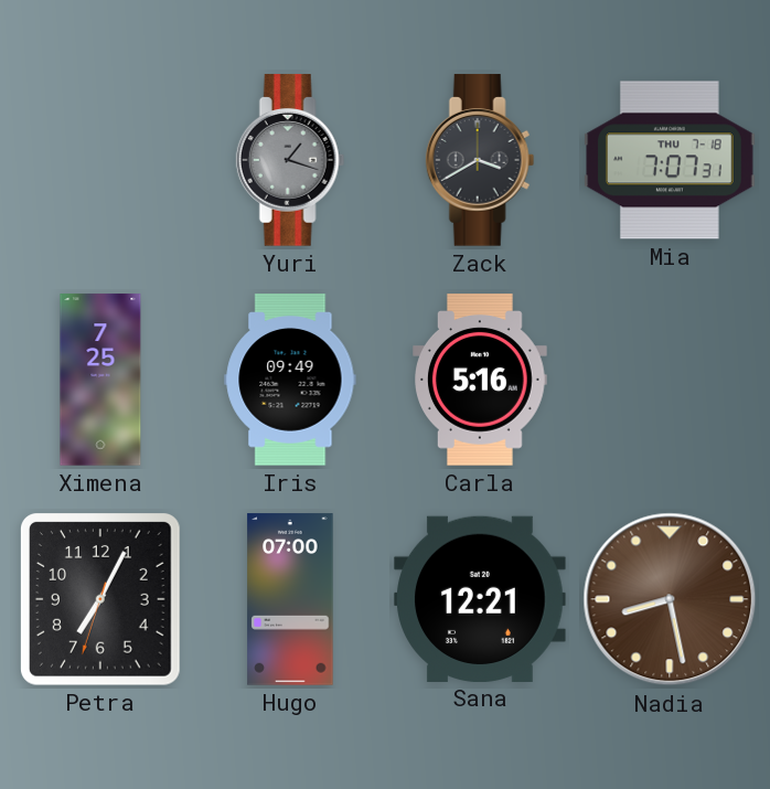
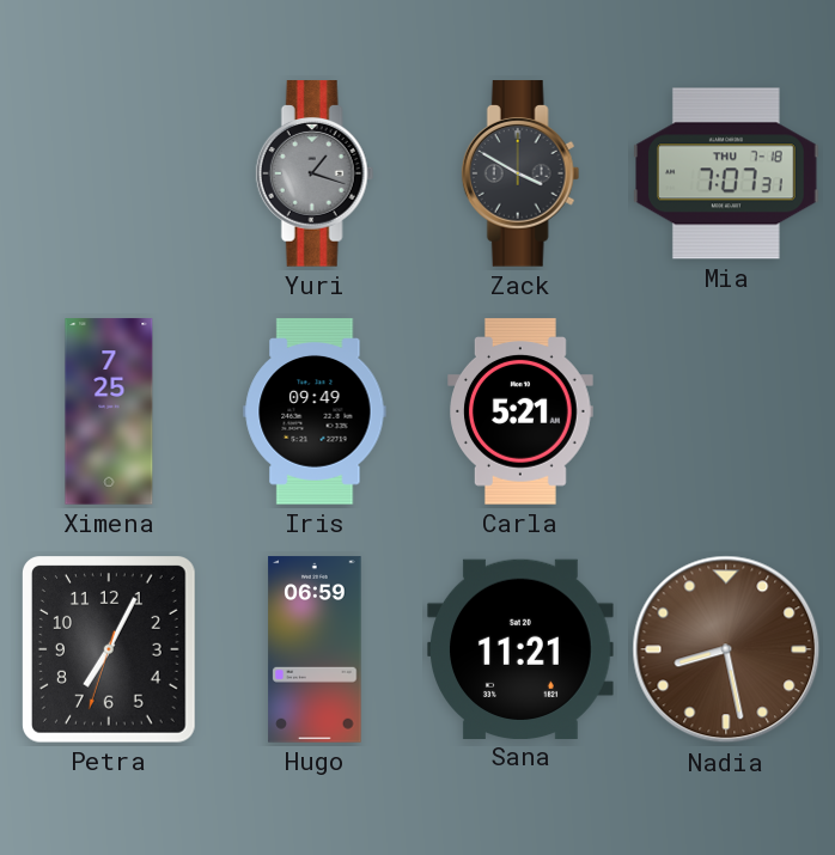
Zack: 3:40 -> 3:50
Carla: 5:16 -> 5:21
Hugo: 07:00 -> 06:59
Sana: 12:21 -> 11:21
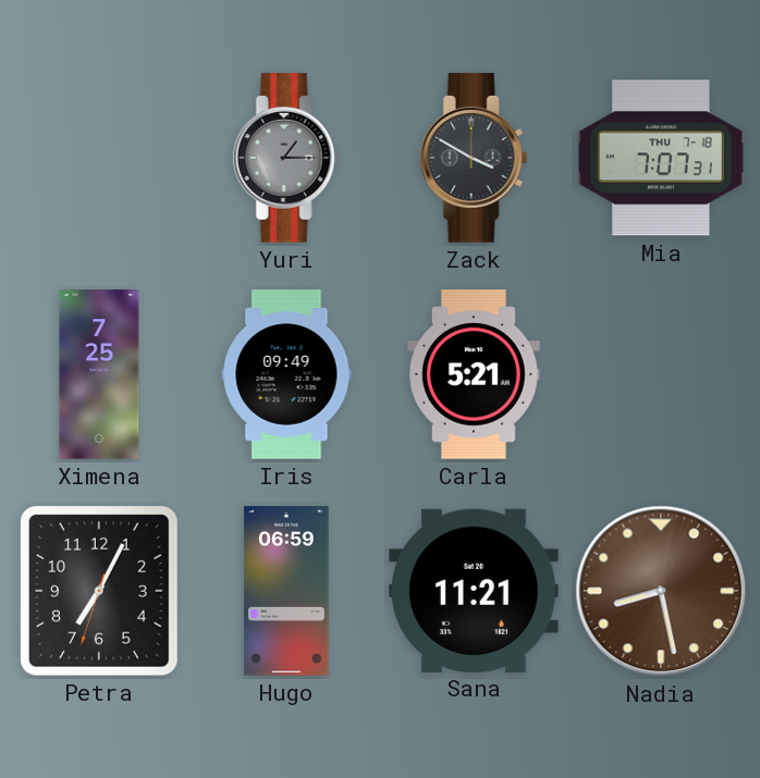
Yuri: 1:18 -> 1:15
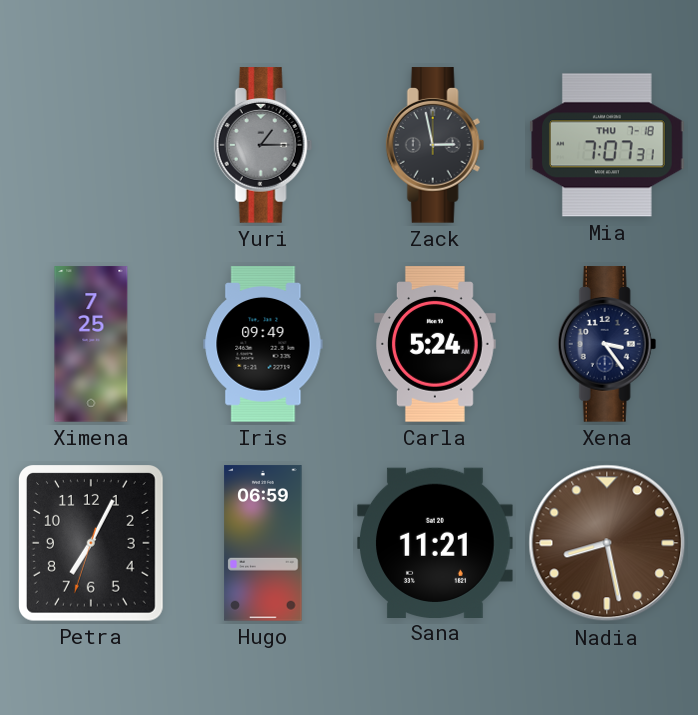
Zack: 3:50 -> 2:58
Carla: 5:21 -> 5:24
Xena: none -> 3:24
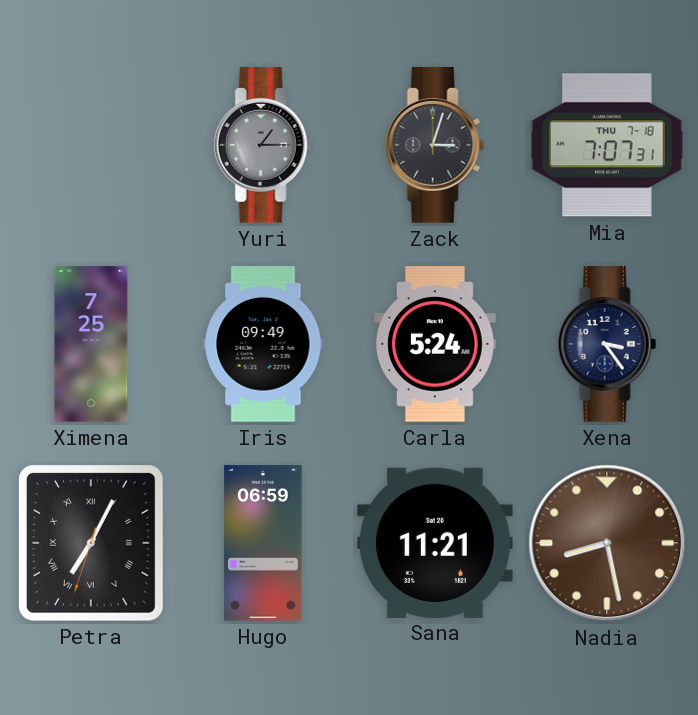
Zack: 2:58 -> 3:03
Petra numerals: Arabic -> Roman
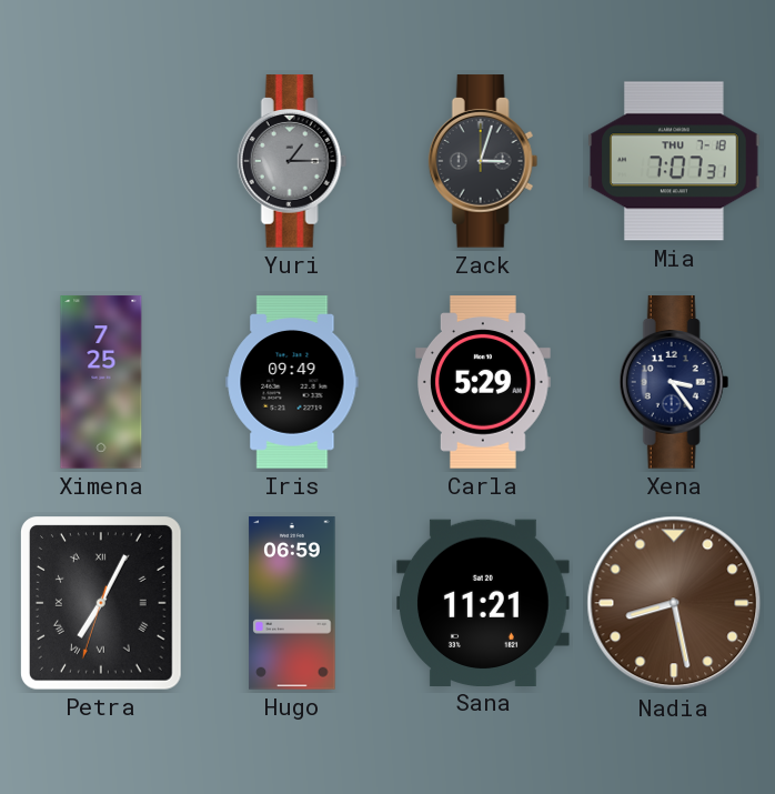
Carla: 5:24 -> 5:29
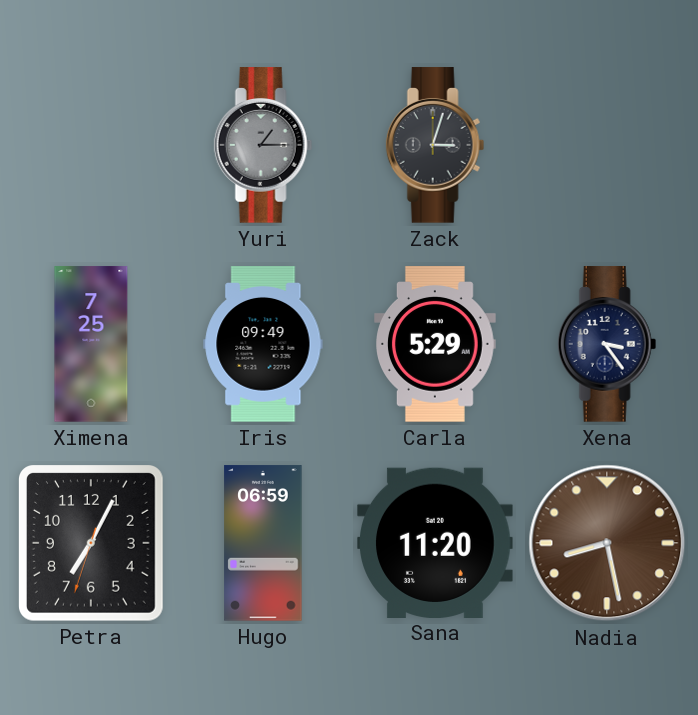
Mia: 7:07 -> none
Petra numerals: Roman -> Arabic
Sana: 11:21 -> 11:20
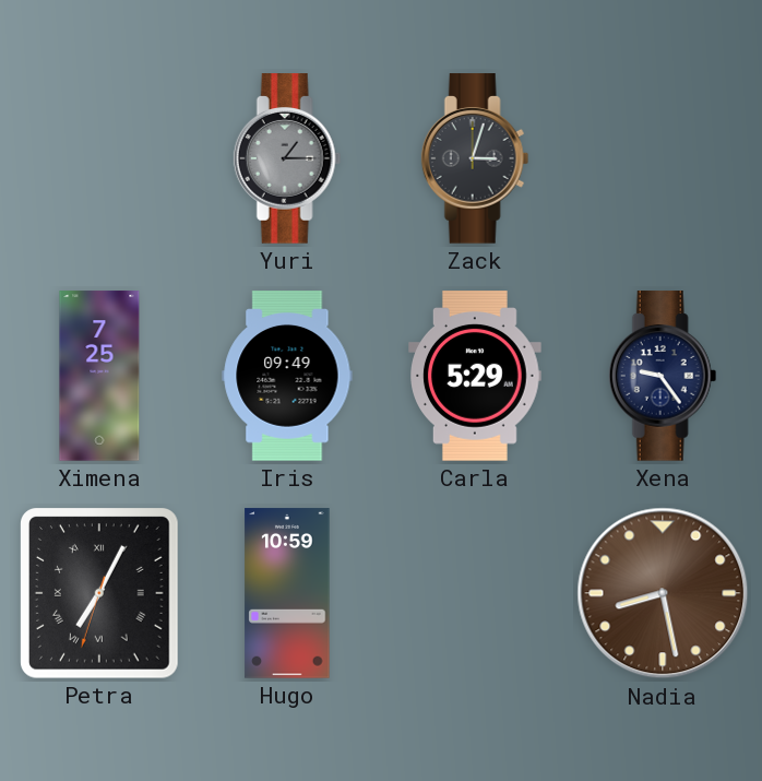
Xena: 3:24 -> 9:24
Petra numerals: Arabic -> Roman
Hugo: 06:59 -> 10:59
Sana: 11:20 -> none
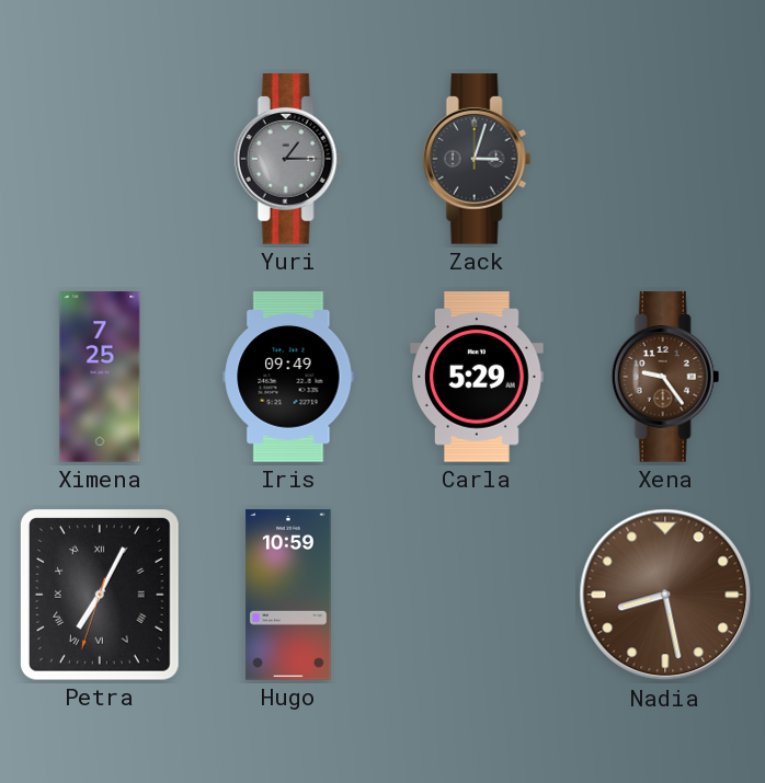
Xena dial: navy -> brown
